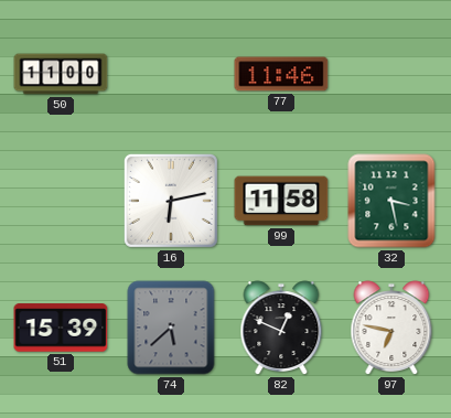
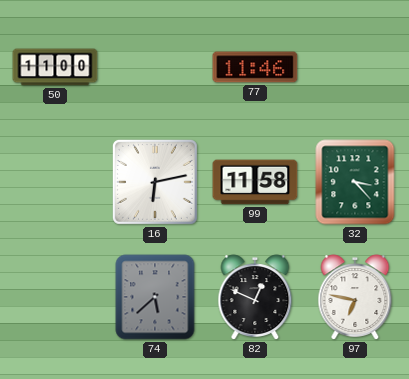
32: 3:28 -> 3:23
51: 15:39 -> none
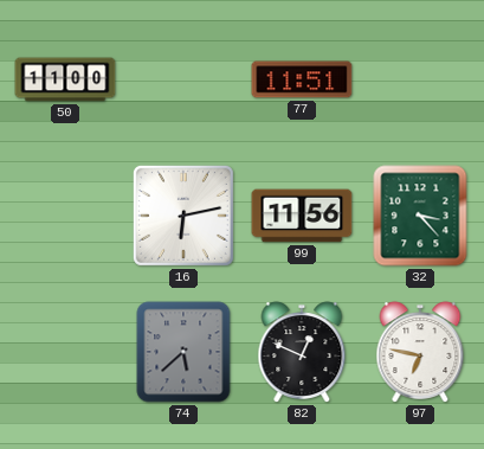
77: 11:46 -> 11:51
99: 11:58 -> 11:56
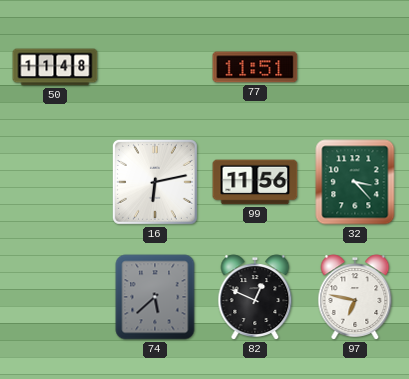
50: 11:00 -> 11:48
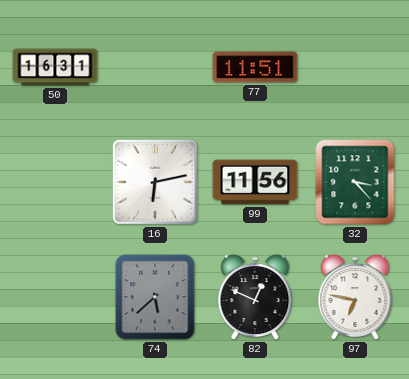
50: 11:48 -> 16:31
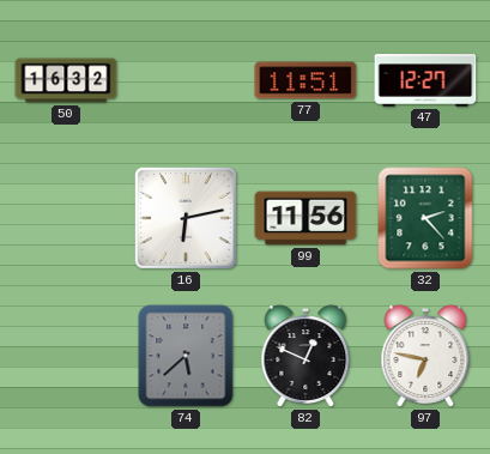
50: 16:31 -> 16:32
47: none -> 12:27
32: 3:23 -> 2:23
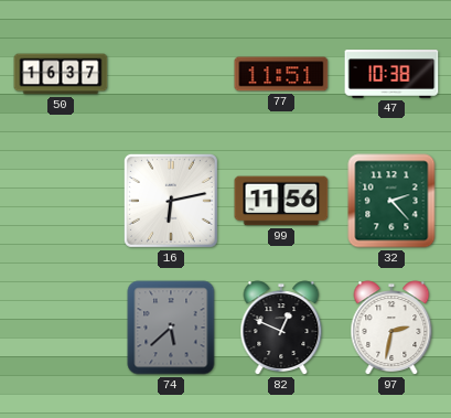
50: 16:32 -> 16:37
47: 12:27 -> 10:38
97: 6:47 -> 2:32
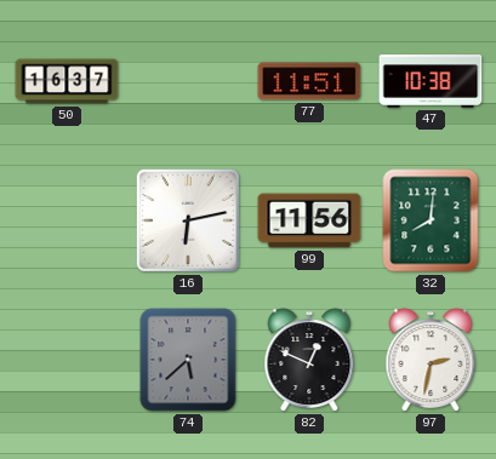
32: 2:23 -> 8:01
